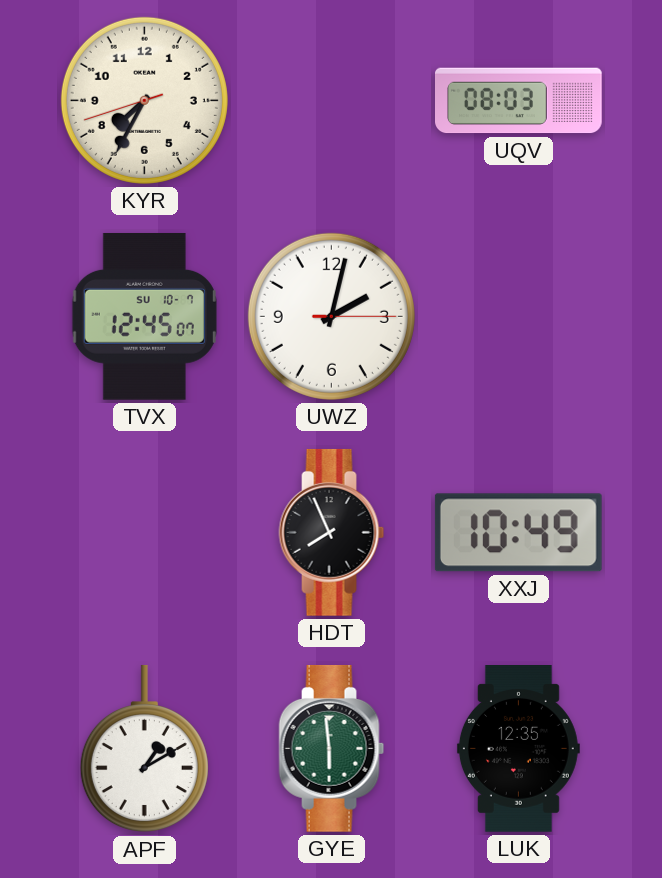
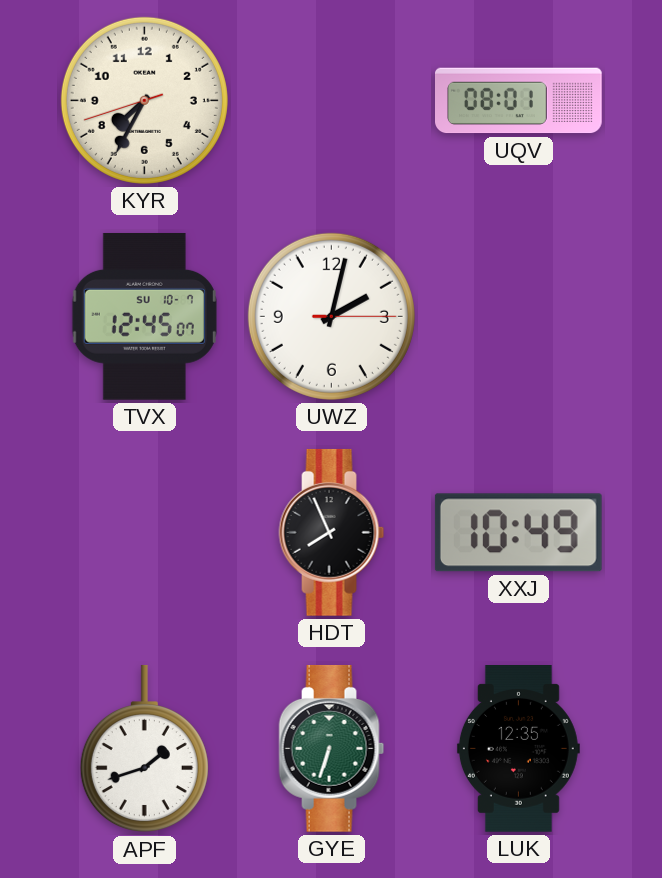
UQV: 08:03 -> 08:01
APF: 1:10 -> 1:42
GYE: 5:59 -> 6:33
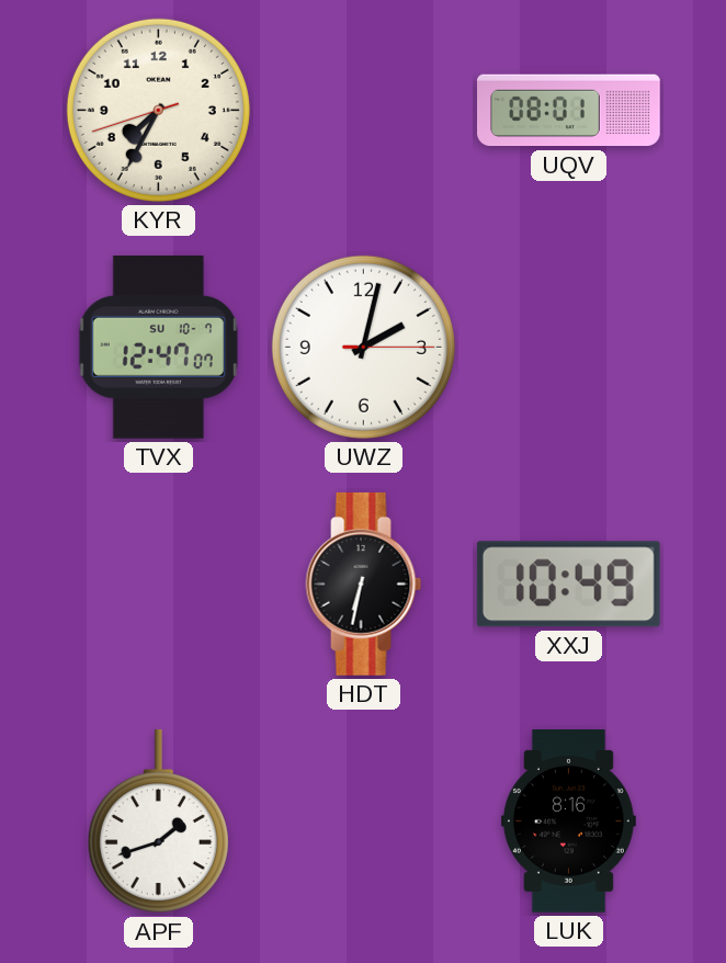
TVX: 12:45 -> 12:47
HDT: 7:56 -> 6:32
GYE: 6:33 -> none
LUK: 12:35 -> 8:16
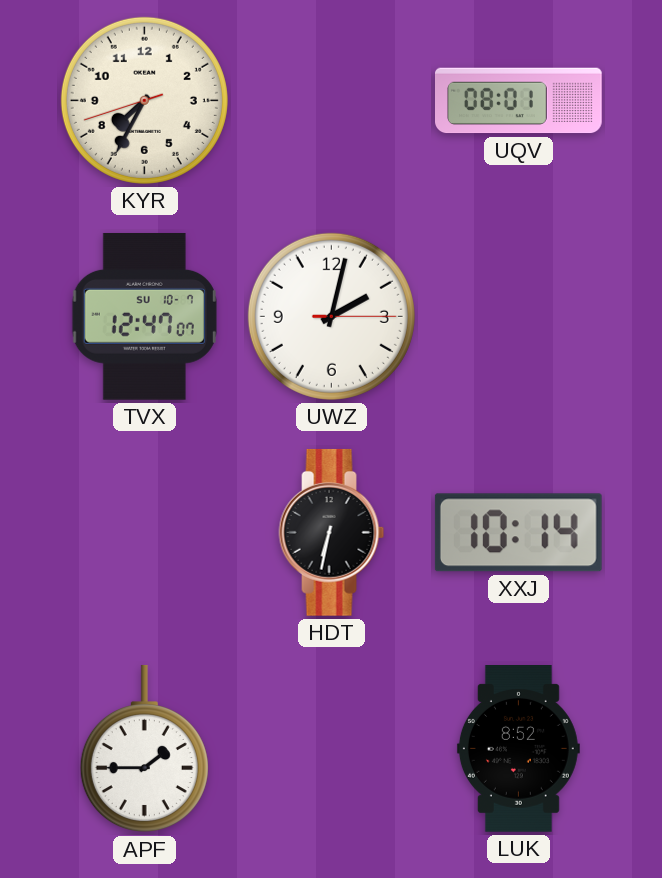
XXJ: 10:49 -> 10:14
APF: 1:42 -> 1:45
LUK: 8:16 -> 8:52
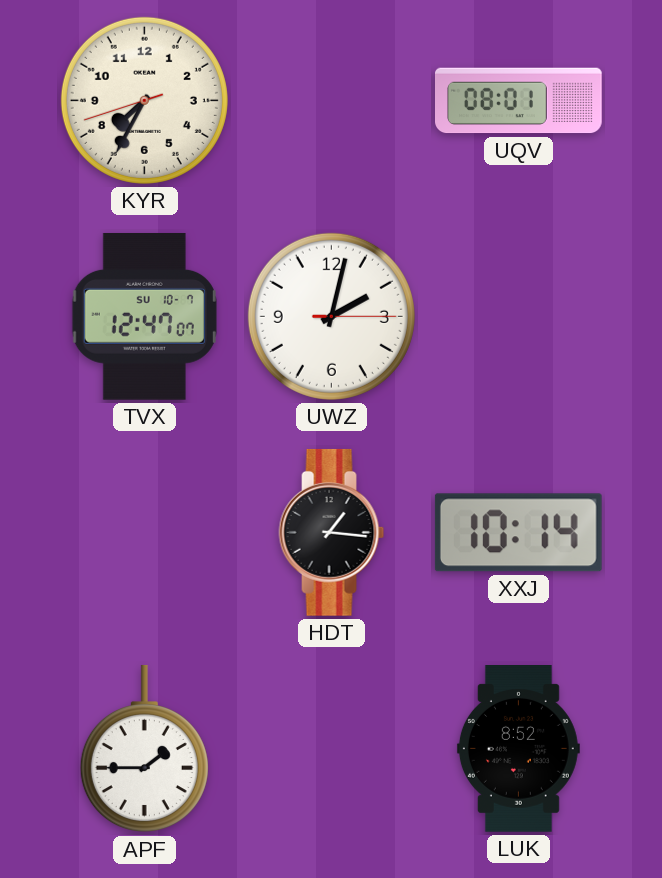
HDT: 6:32 -> 1:16
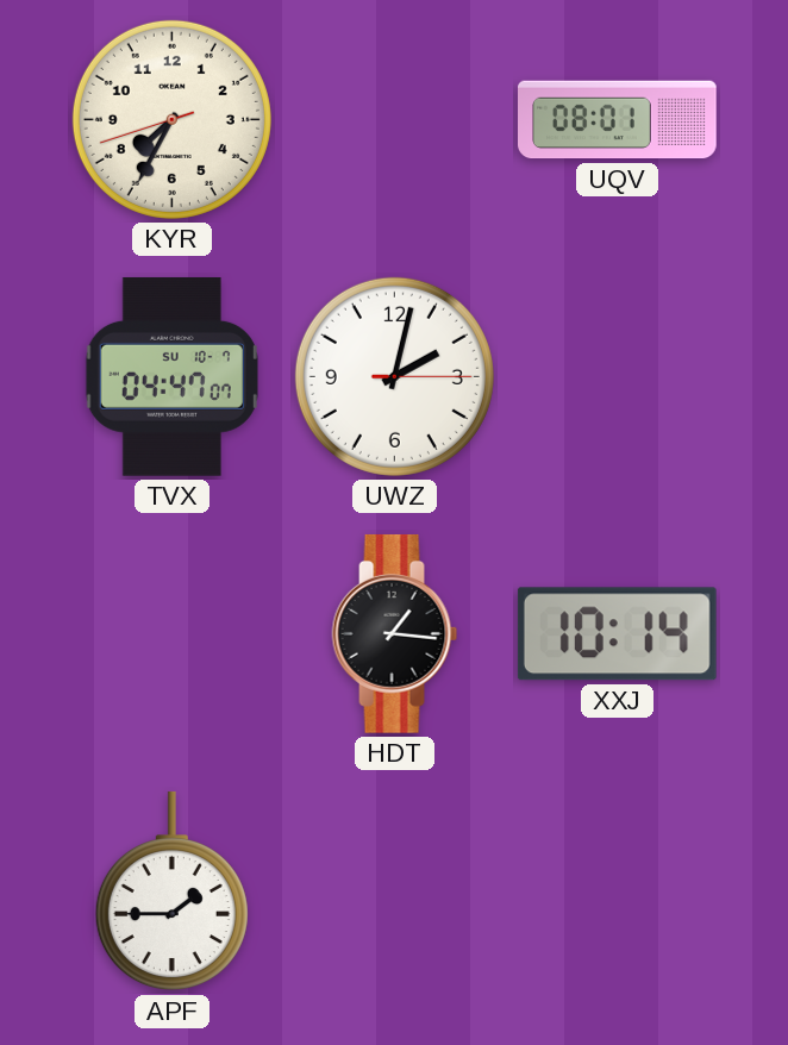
TVX: 12:47 -> 04:47
LUK: 8:52 -> none
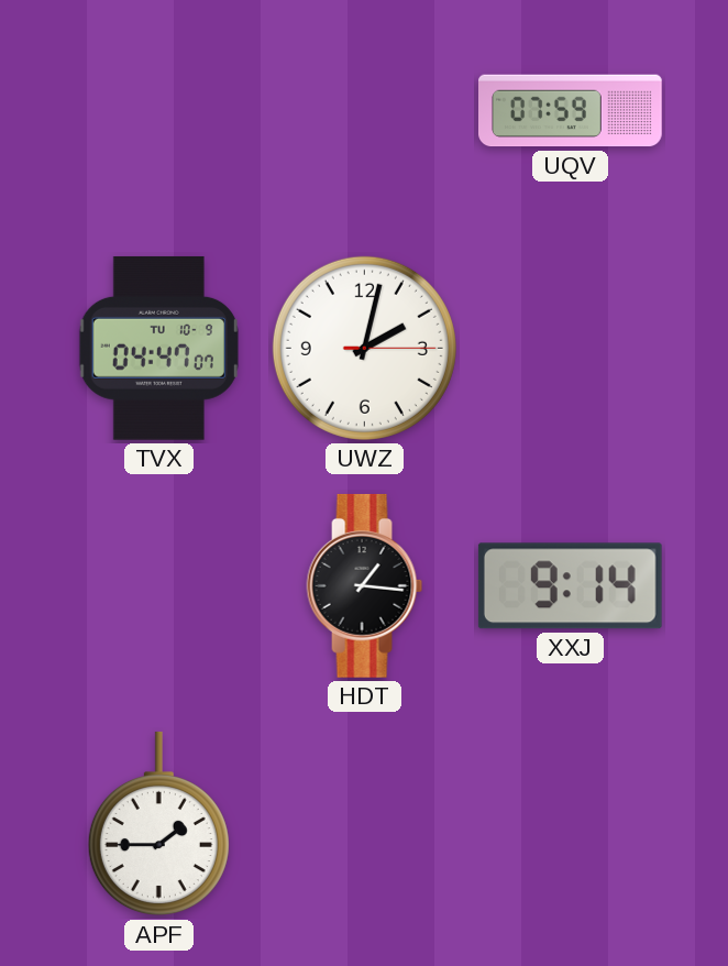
KYR: 7:34 -> none
UQV: 08:01 -> 07:59
TVX date: SU 10-7 -> TU 10-9
XXJ: 10:14 -> 9:14
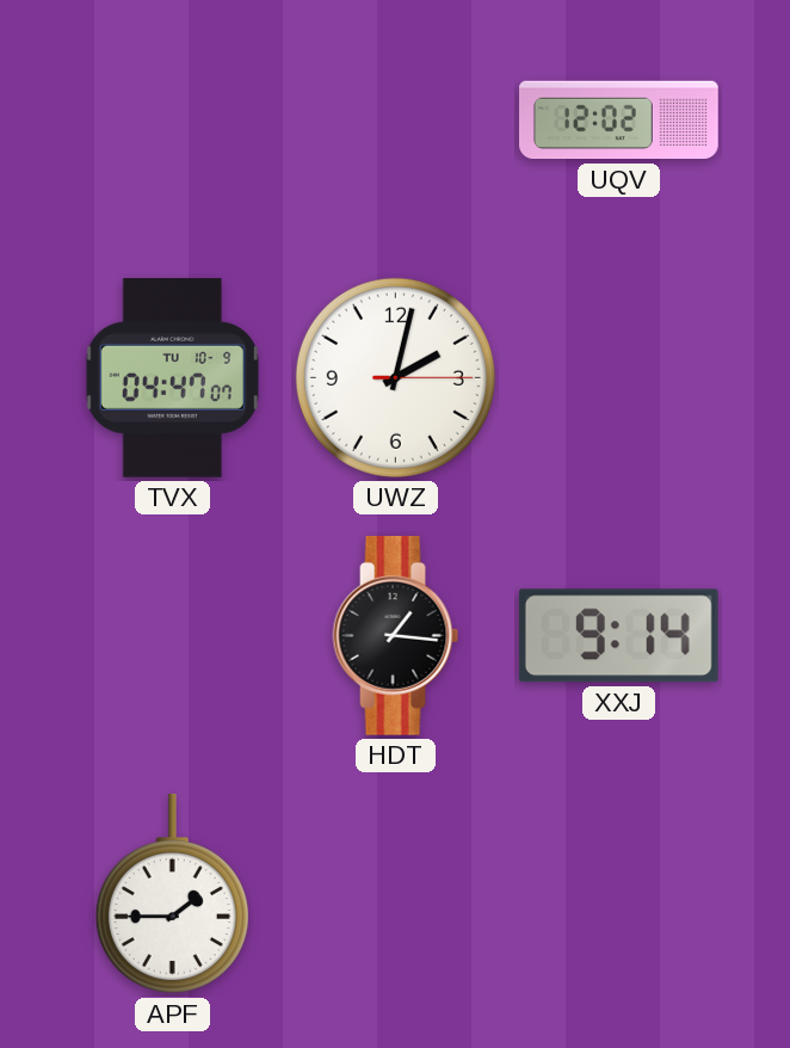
UQV: 07:59 -> 12:02
